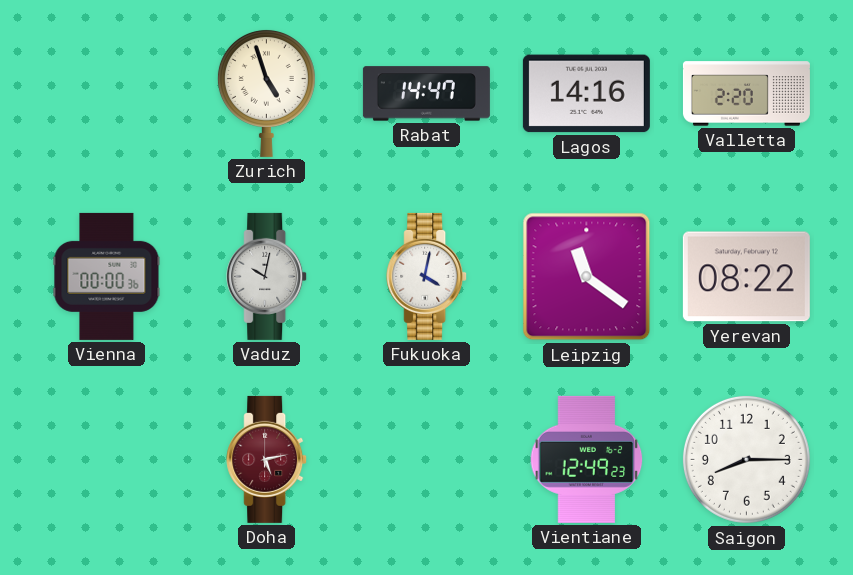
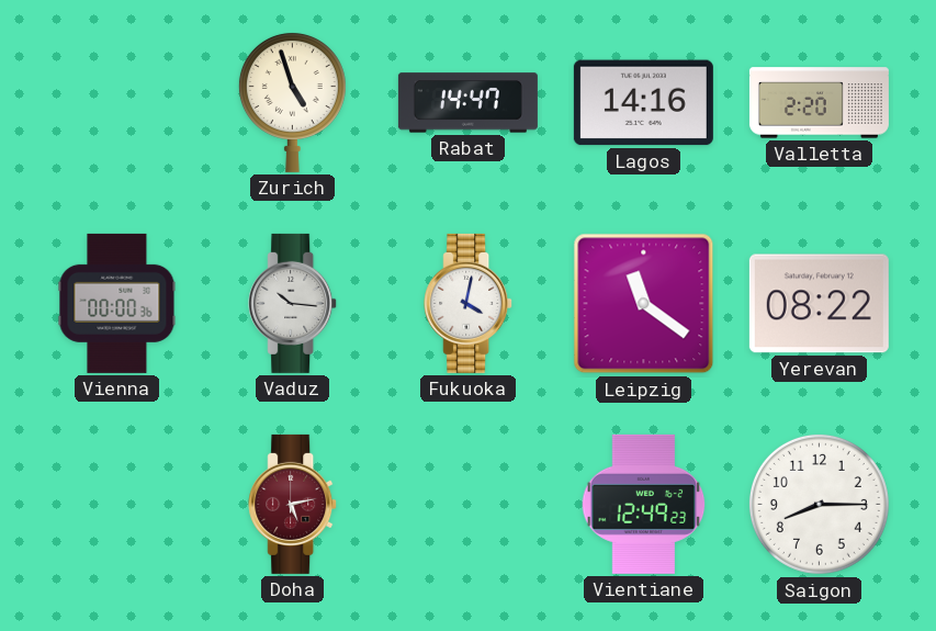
Vaduz: 10:02 -> 10:16
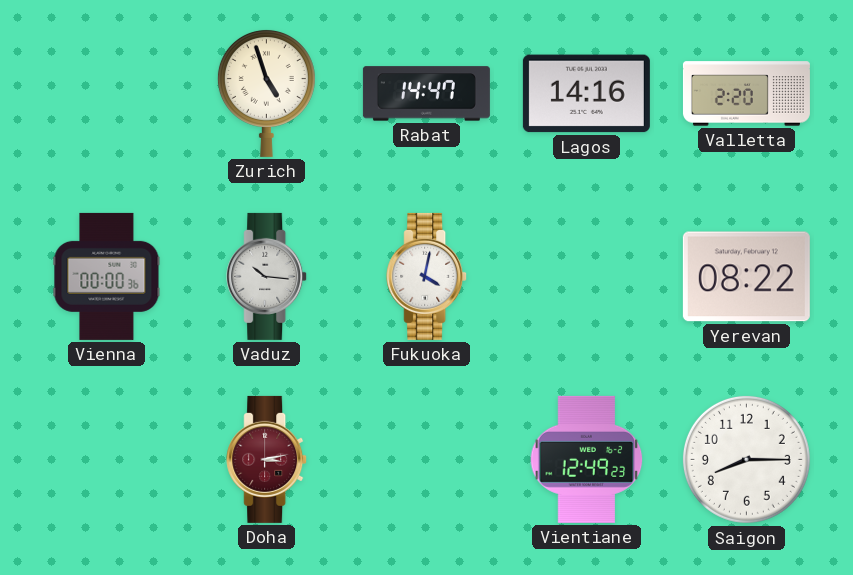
Leipzig: 11:21 -> none
Doha: 5:13 -> 3:13
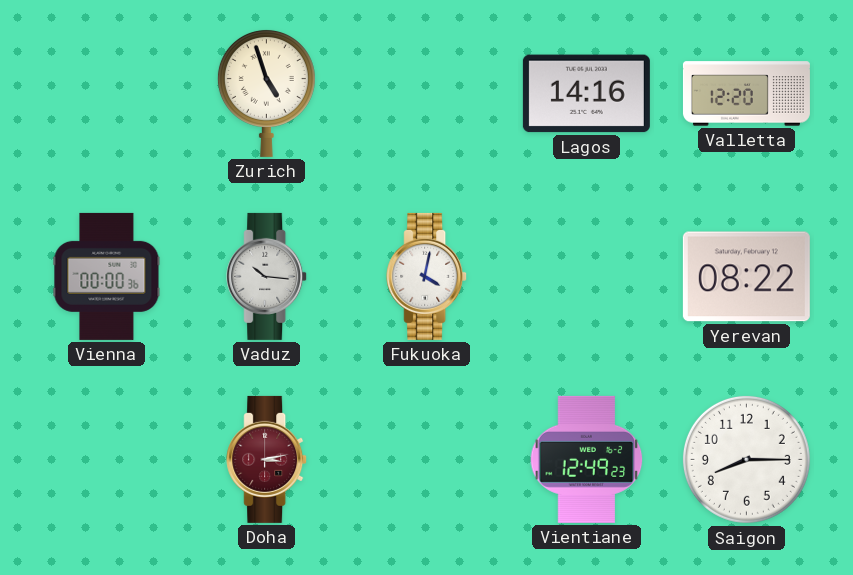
Rabat: 14:47 -> none
Valletta: 2:20 -> 12:20
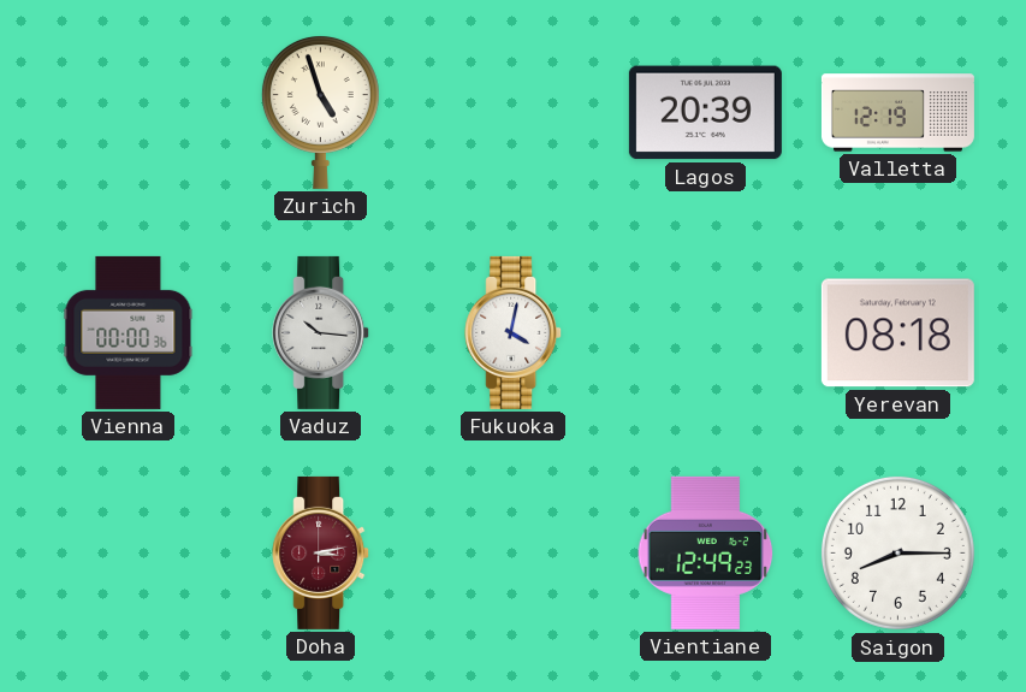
Lagos: 14:16 -> 20:39
Valletta: 12:20 -> 12:19
Yerevan: 08:22 -> 08:18
